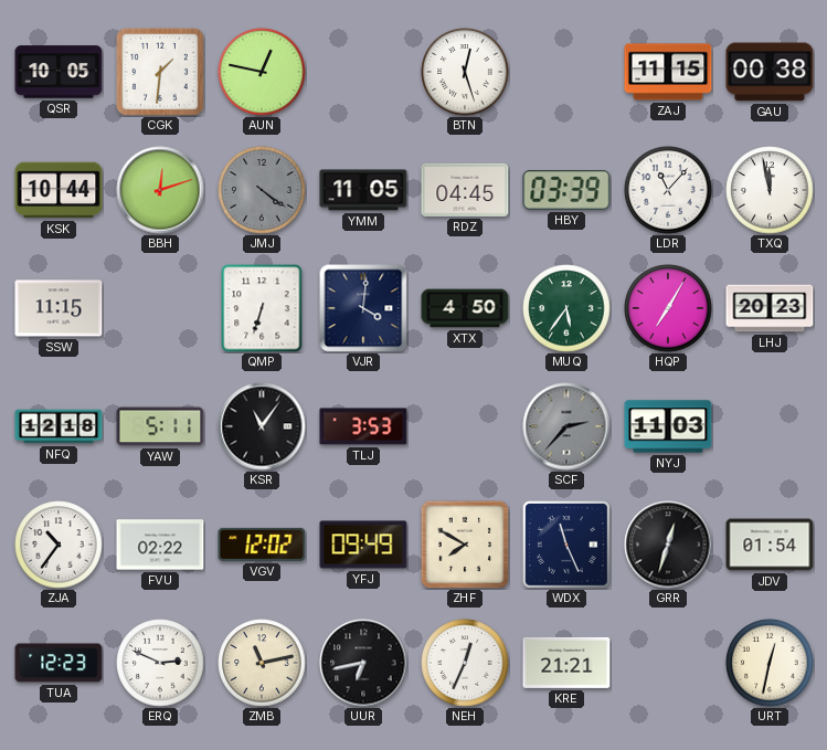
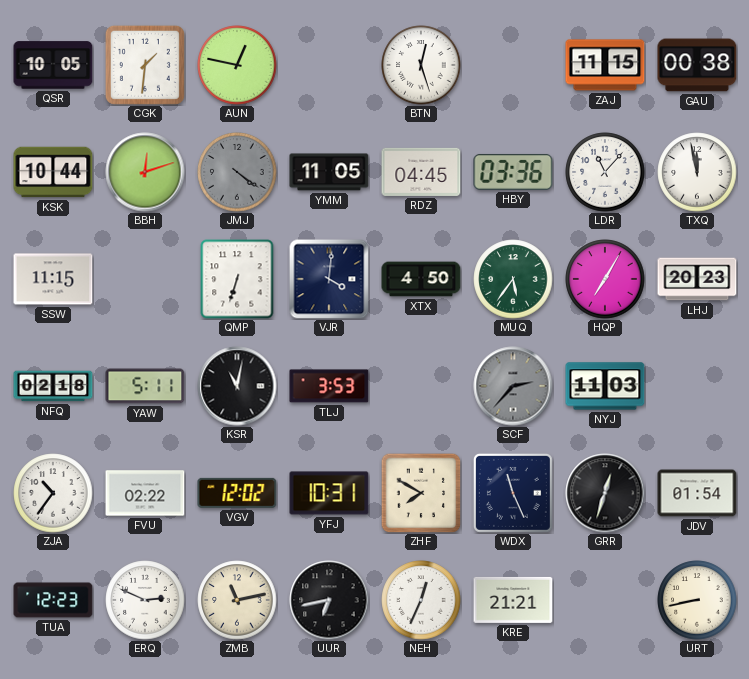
HBY: 03:39 -> 03:36
NFQ: 12:18 -> 02:18
KSR: 11:06 -> 11:02
YFJ: 09:49 -> 10:31
URT: 12:32 -> 8:43
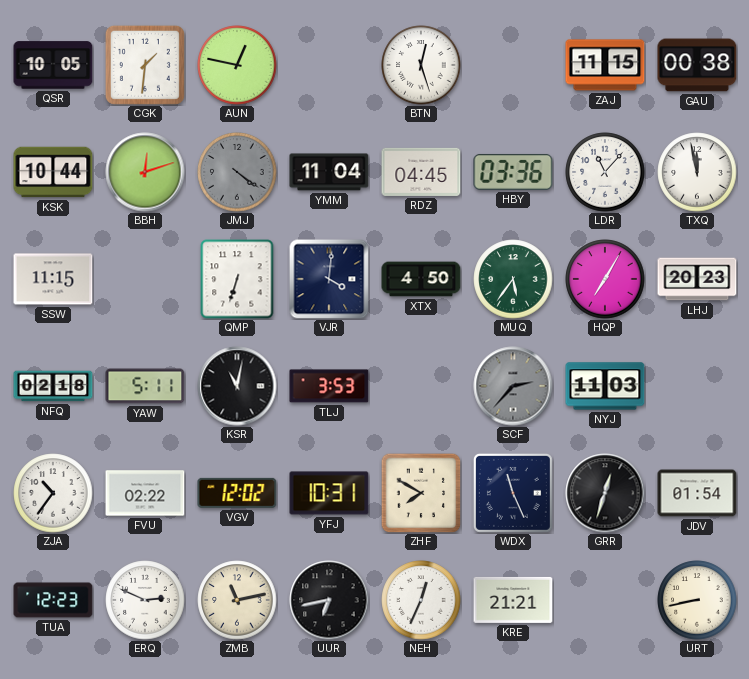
YMM: 11:05 -> 11:04
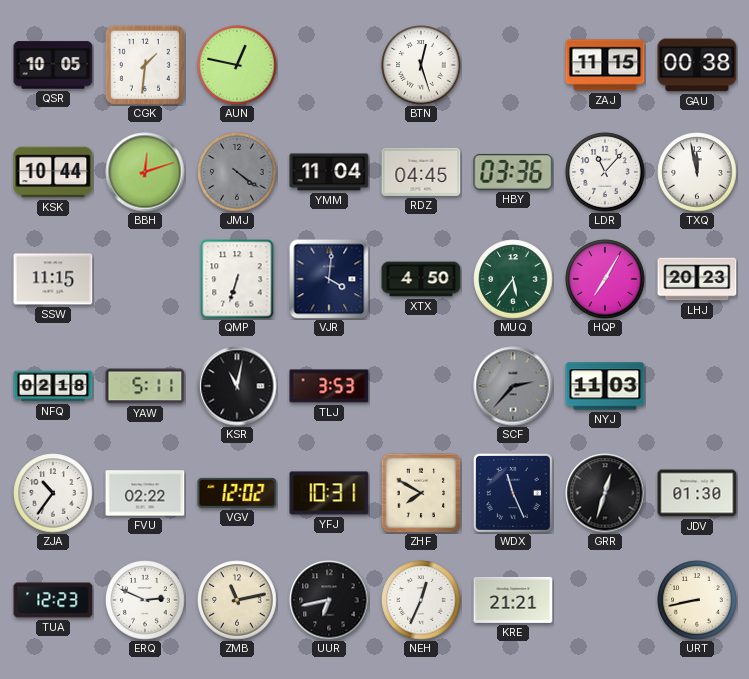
JDV: 01:54 -> 01:30
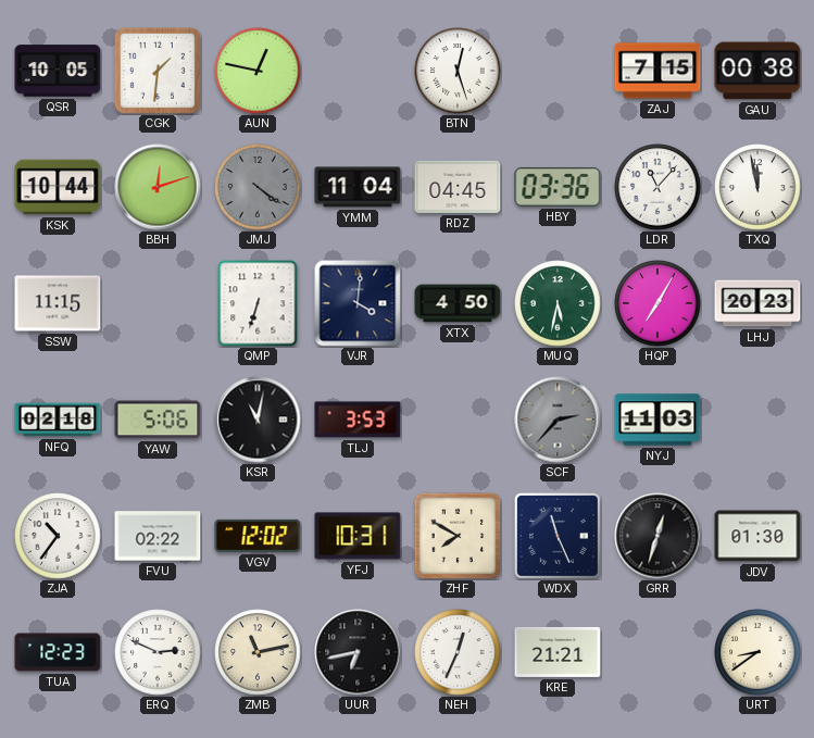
ZAJ: 11:15 -> 7:15
MUQ: 5:36 -> 5:32
YAW: 5:11 -> 5:06
URT: 8:43 -> 8:39
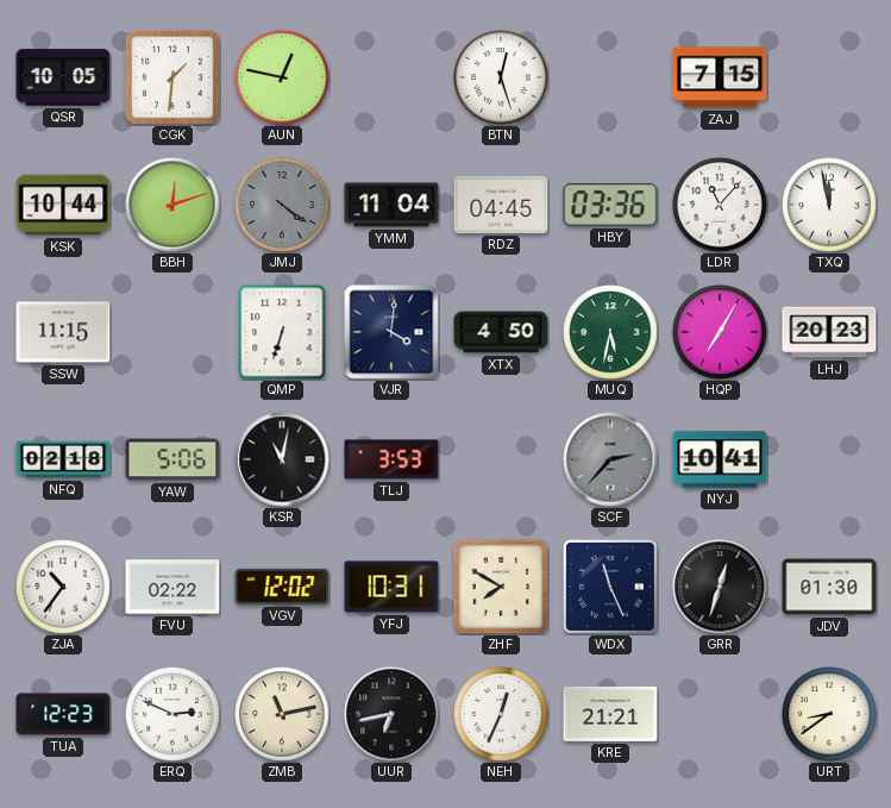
GAU: 00:38 -> none
NYJ: 11:03 -> 10:41
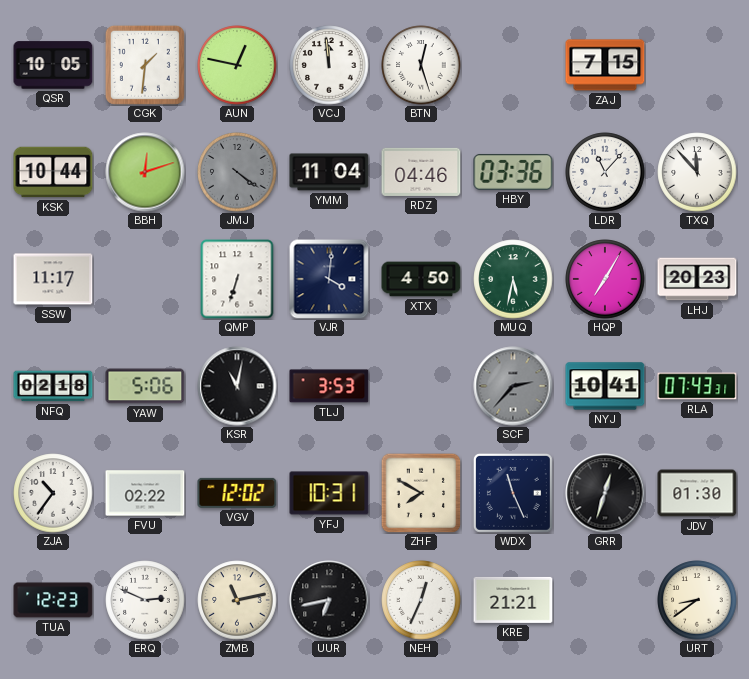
VCJ: none -> 11:59
RDZ: 04:45 -> 04:46
TXQ: 11:58 -> 11:53
SSW: 11:15 -> 11:17
RLA: none -> 07:43
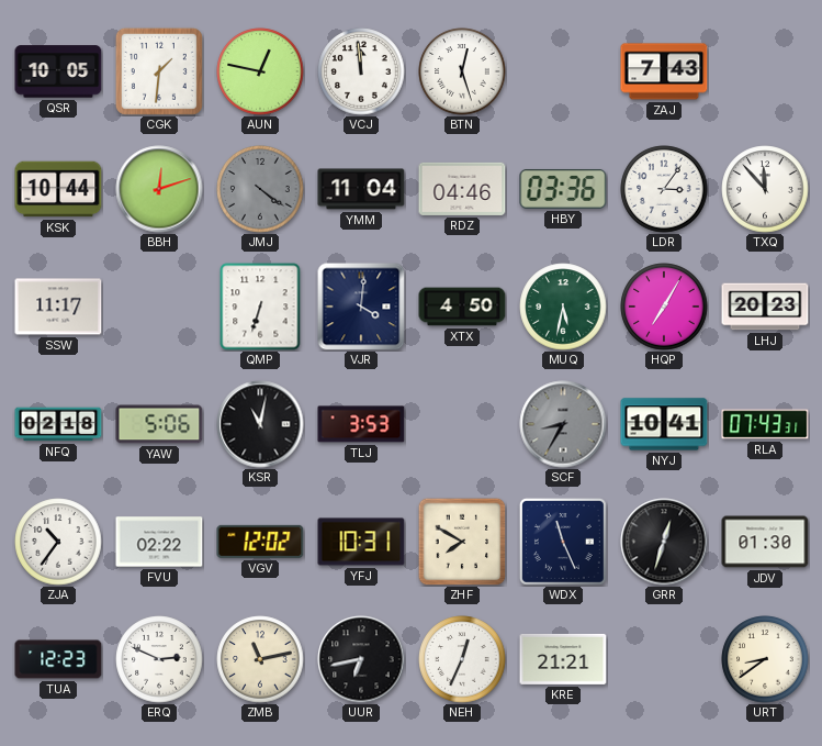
ZAJ: 7:15 -> 7:43
LDR: 11:07 -> 3:06
SCF: 2:37 -> 8:35
